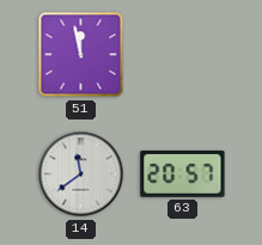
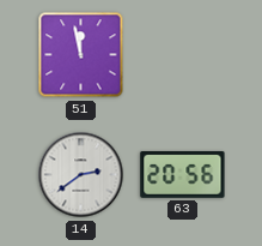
14: 11:39 -> 2:39
63: 20:57 -> 20:56
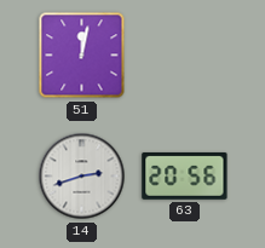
51: 11:58 -> 12:02
14: 2:39 -> 2:42
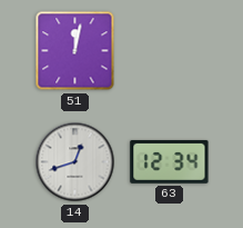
14: 2:42 -> 12:42
63: 20:56 -> 12:34
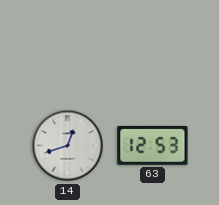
51: 12:02 -> none
63: 12:34 -> 12:53
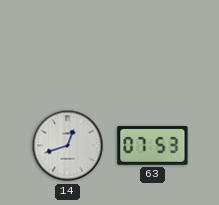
63: 12:53 -> 07:53
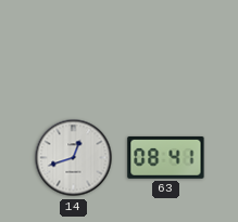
63: 07:53 -> 08:41
